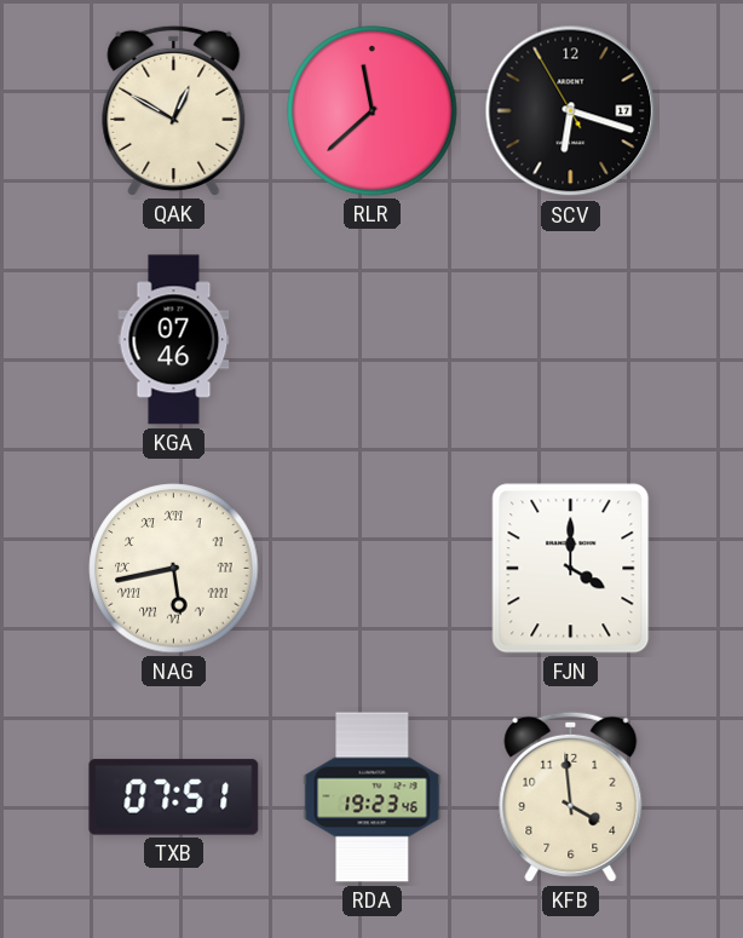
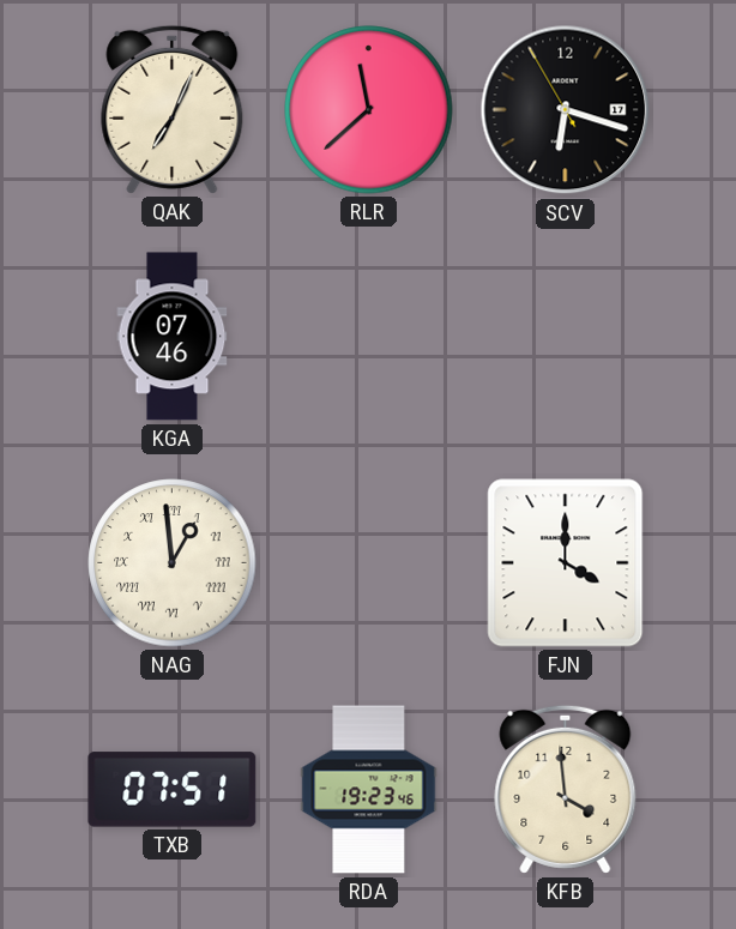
QAK: 12:50 -> 7:04
NAG: 5:43 -> 12:59
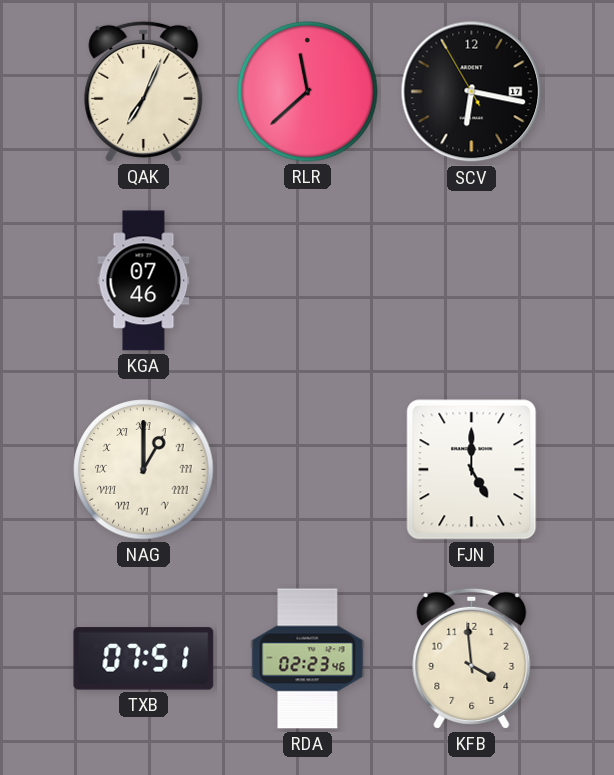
SCV: 6:17 -> 6:16
NAG: 12:59 -> 1:00
FJN: 4:00 -> 5:00
RDA: 19:23 -> 02:23
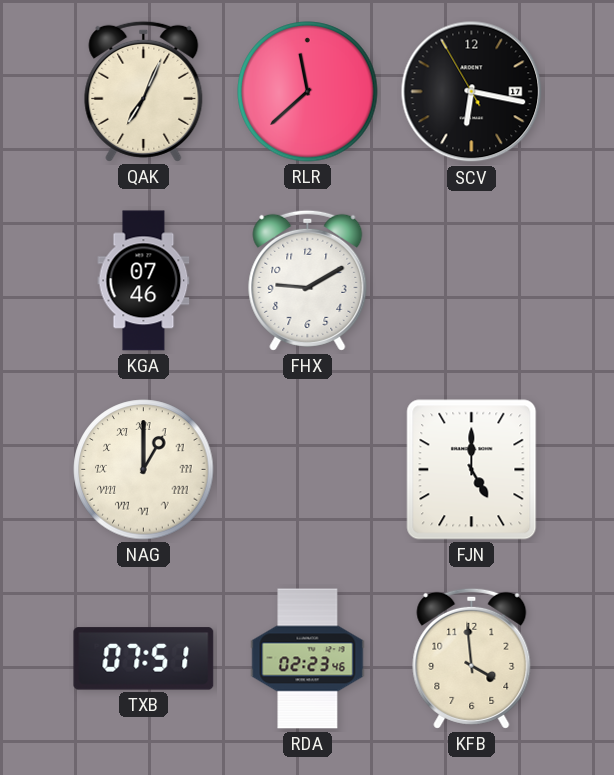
FHX: none -> 9:10
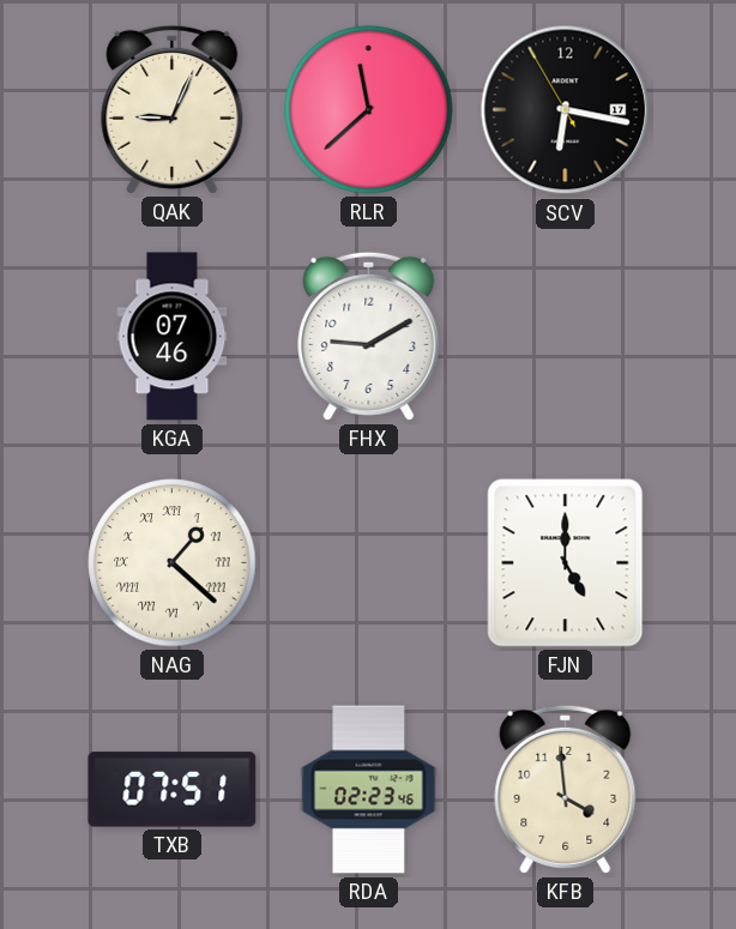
QAK: 7:04 -> 9:04
NAG: 1:00 -> 1:22
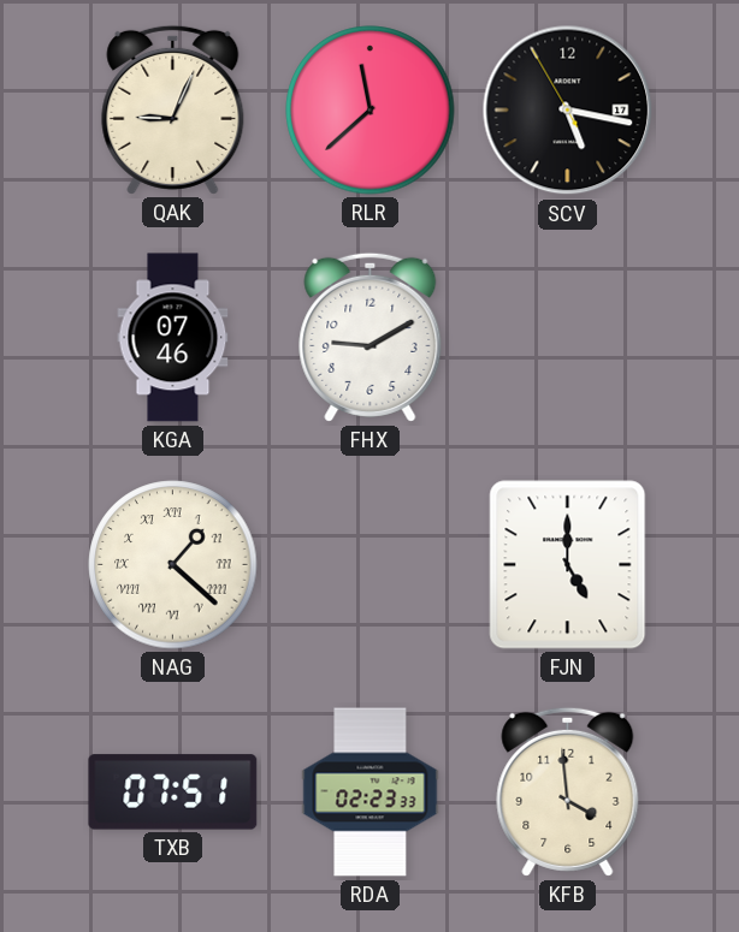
SCV: 6:16 -> 5:16
RDA: 02:23:46 -> 02:23:33
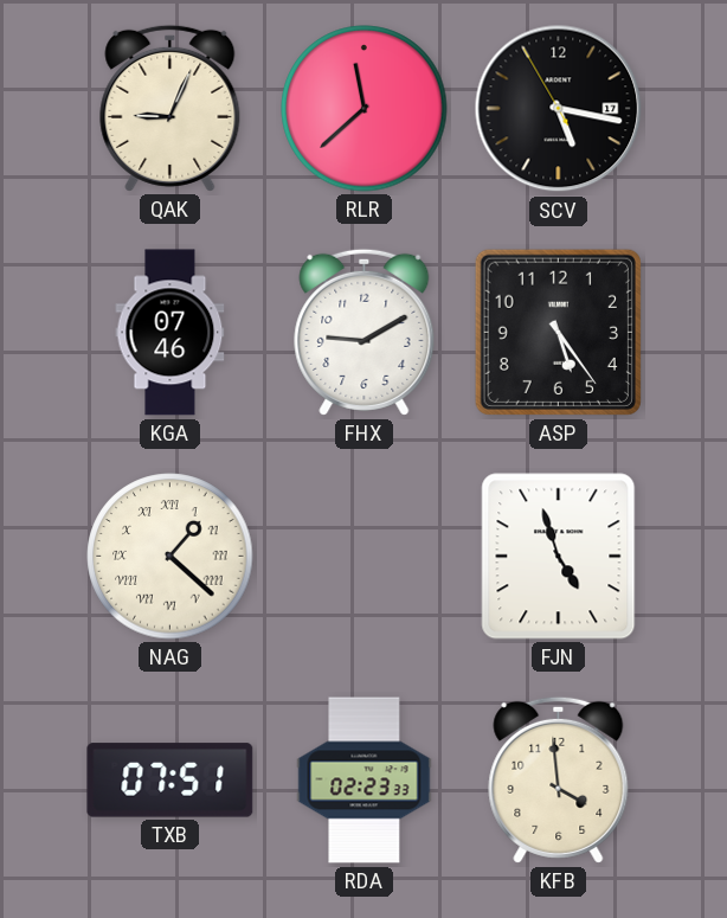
ASP: none -> 5:24
FJN: 5:00 -> 4:57
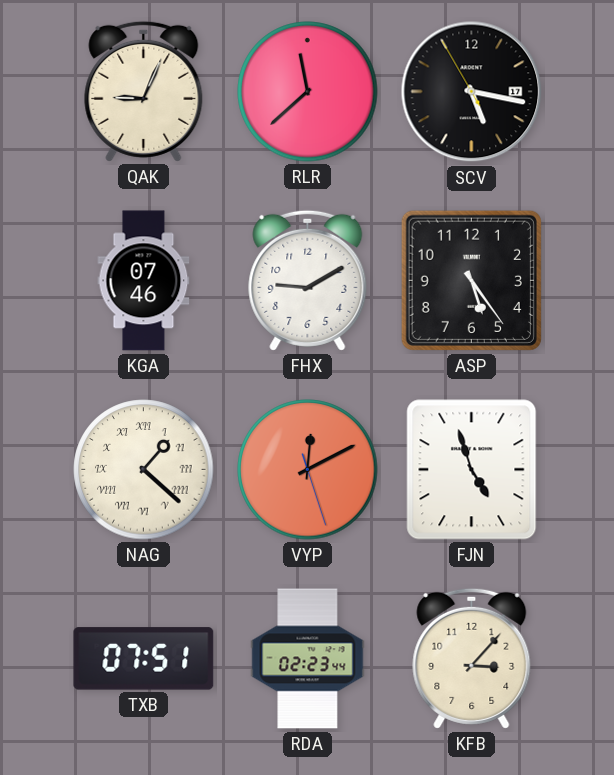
VYP: none -> 12:10
RDA: 02:23:33 -> 02:23:44
KFB: 3:59 -> 3:07
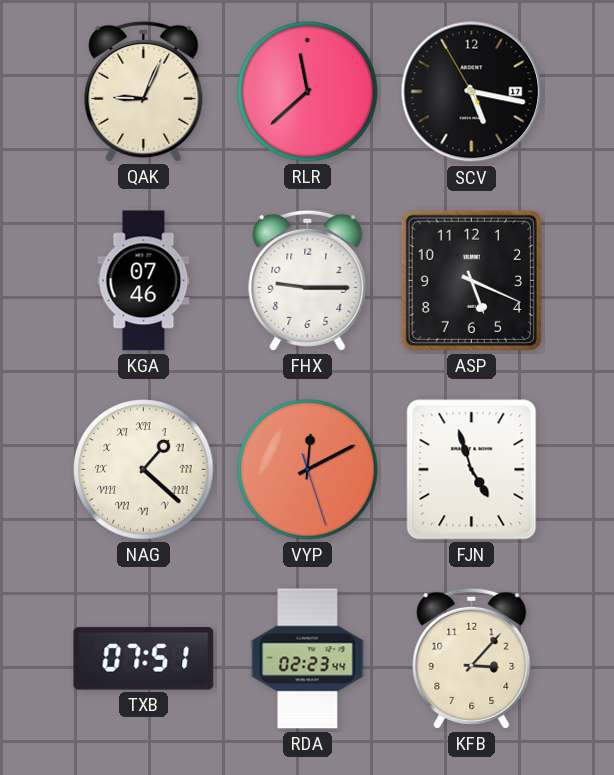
FHX: 9:10 -> 9:15
ASP: 5:24 -> 5:19
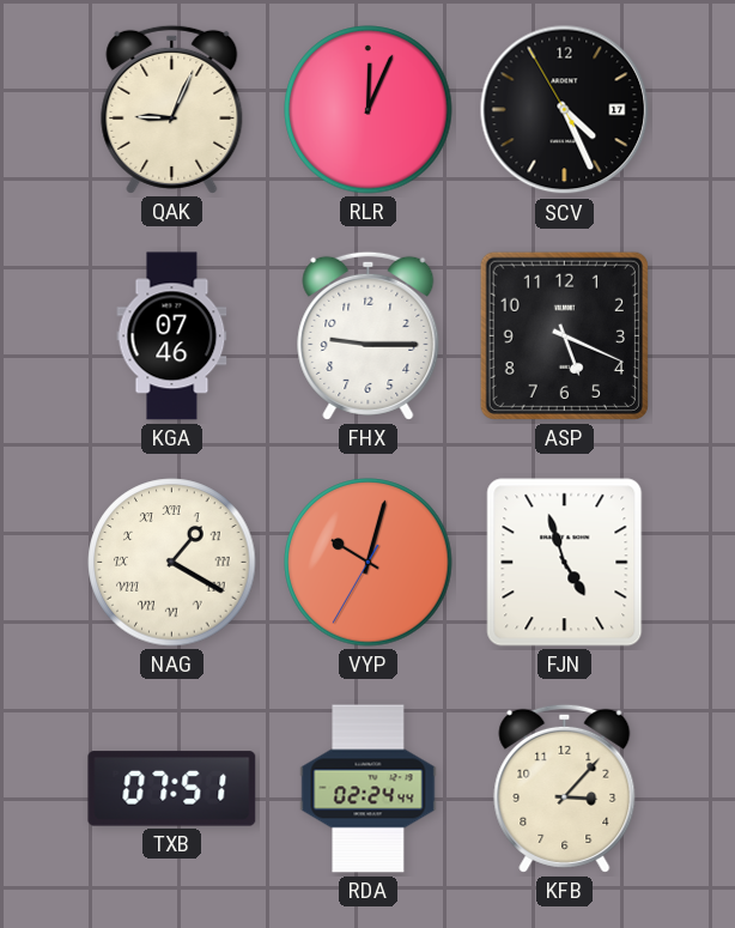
RLR: 11:38 -> 12:04
SCV: 5:16 -> 4:25
NAG: 1:22 -> 1:20
VYP: 12:10 -> 10:02
RDA: 02:23 -> 02:24
